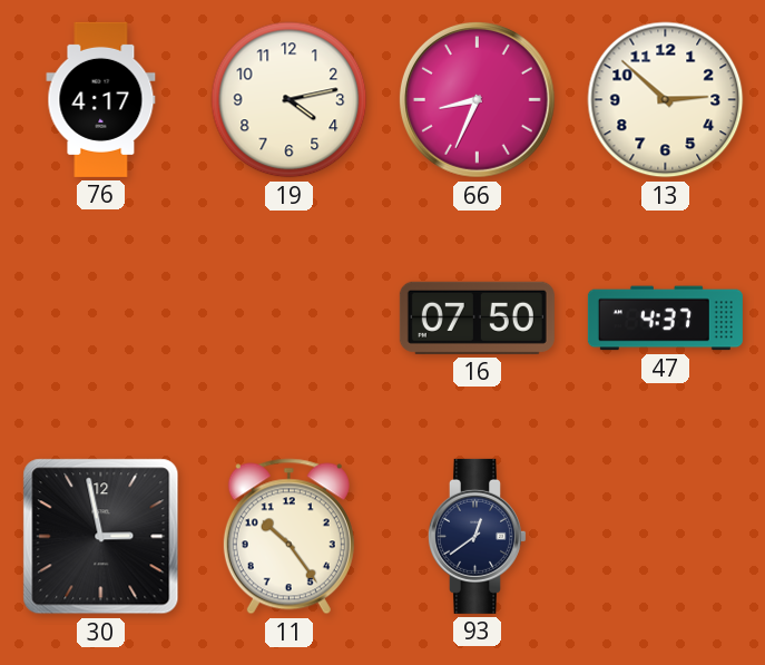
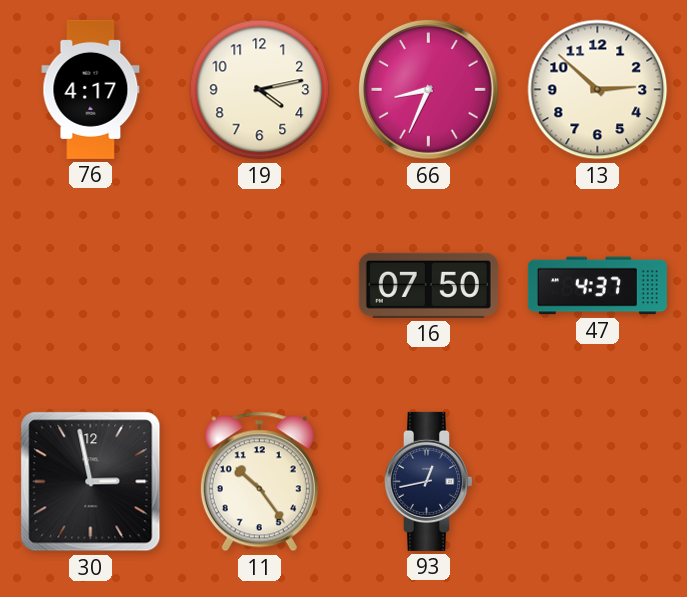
93: 12:39 -> 12:43
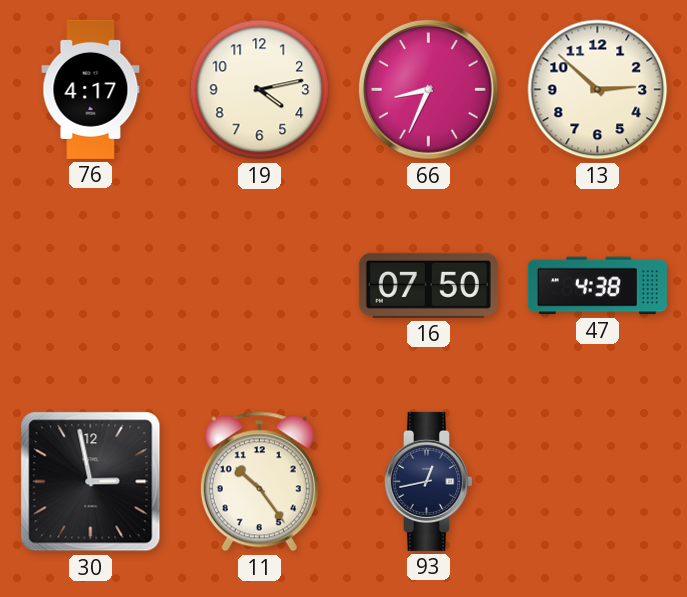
47: 4:37 -> 4:38
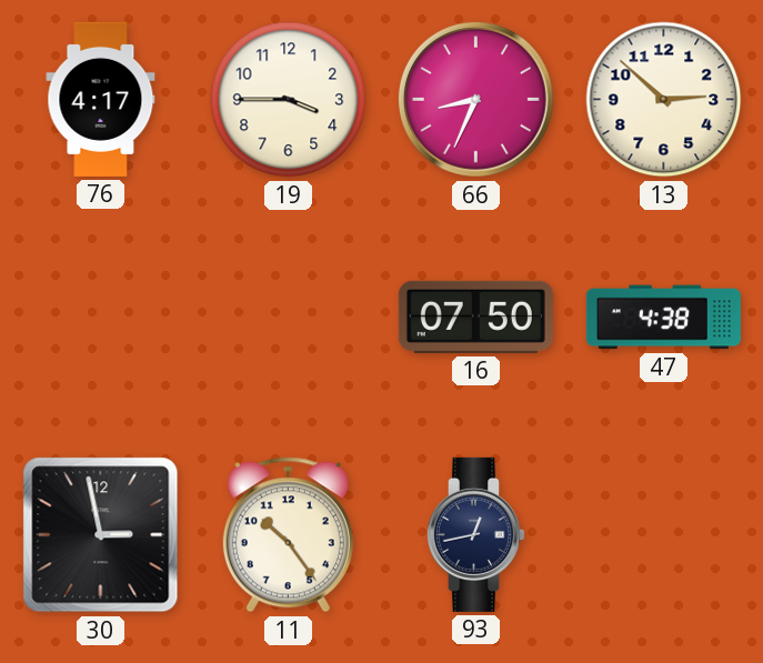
19: 4:13 -> 3:45
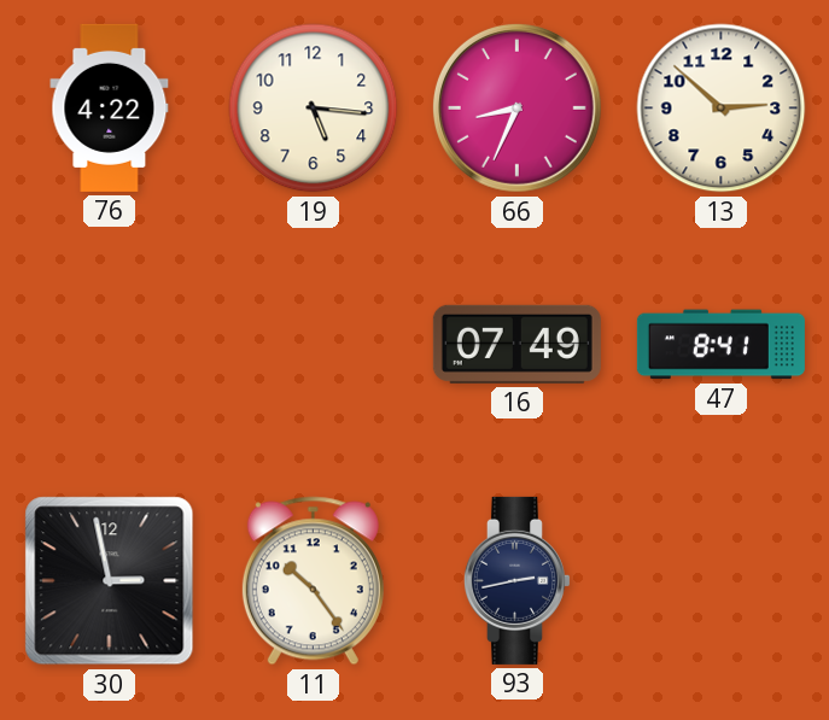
76: 4:17 -> 4:22
19: 3:45 -> 5:16
16: 07:50 -> 07:49
47: 4:38 -> 8:41
93: 12:43 -> 2:43
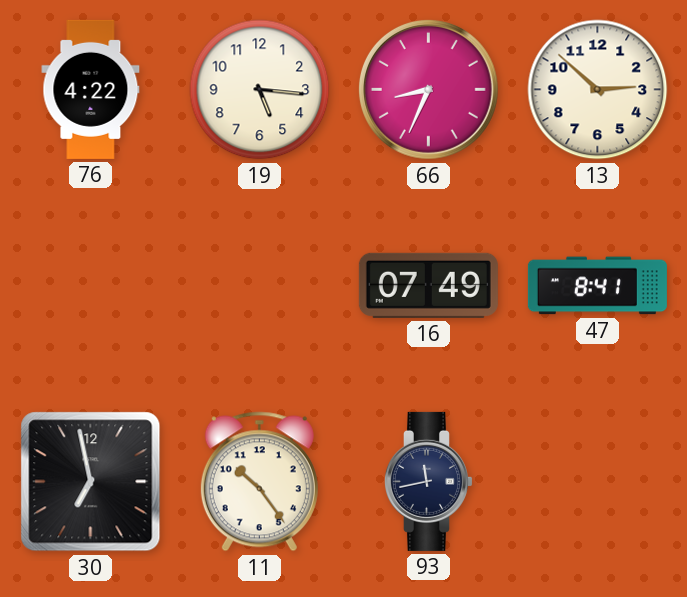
30: 2:58 -> 6:58
93: 2:43 -> 11:43
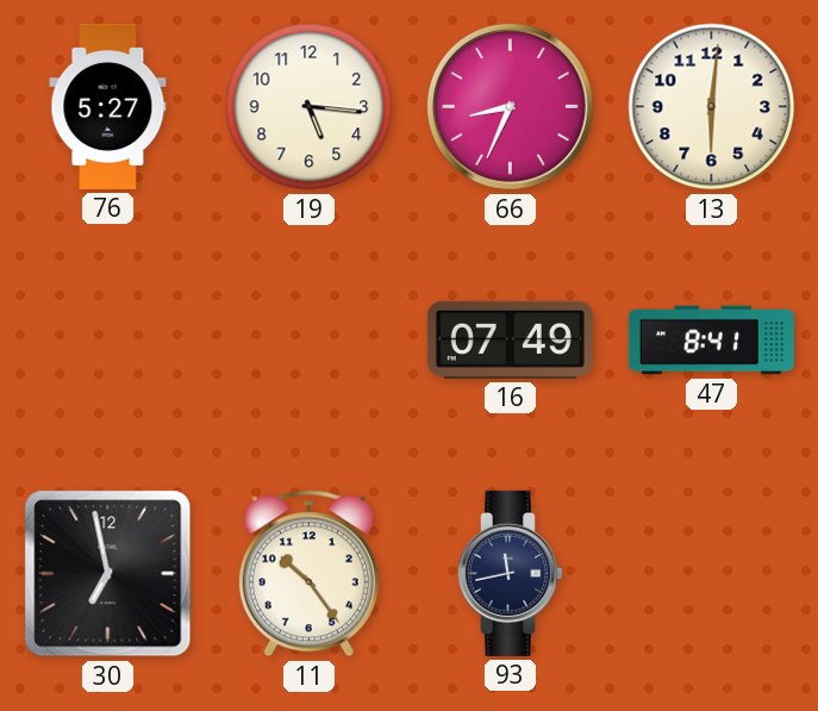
76: 4:22 -> 5:27
13: 2:52 -> 6:01
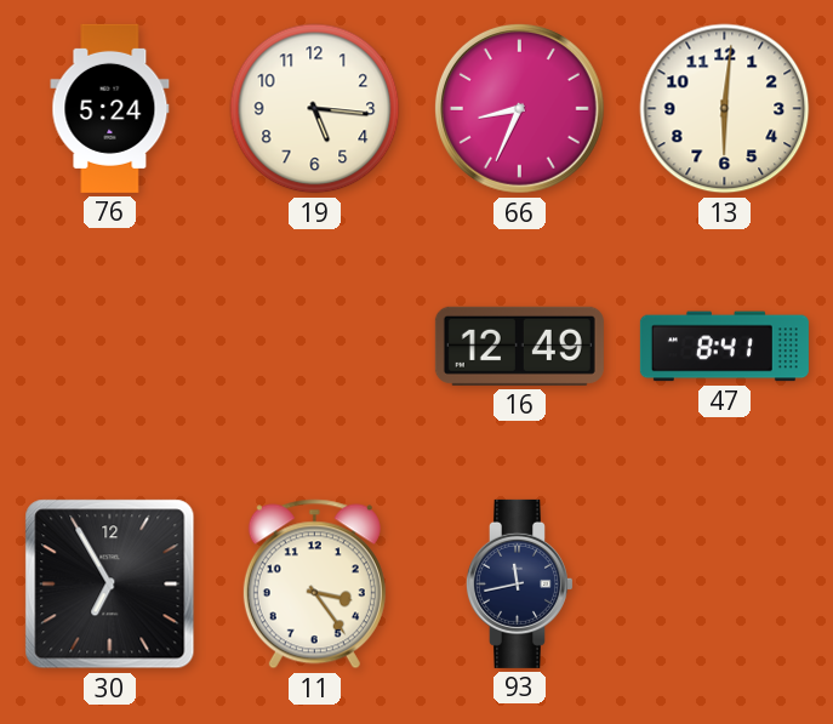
76: 5:27 -> 5:24
16: 07:49 -> 12:49
30: 6:58 -> 6:55
11: 10:24 -> 3:24
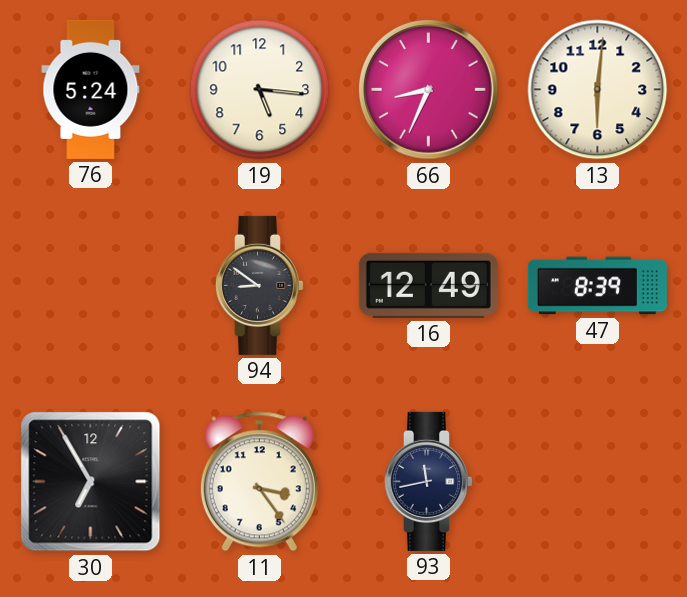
94: none -> 8:51
47: 8:41 -> 8:39
